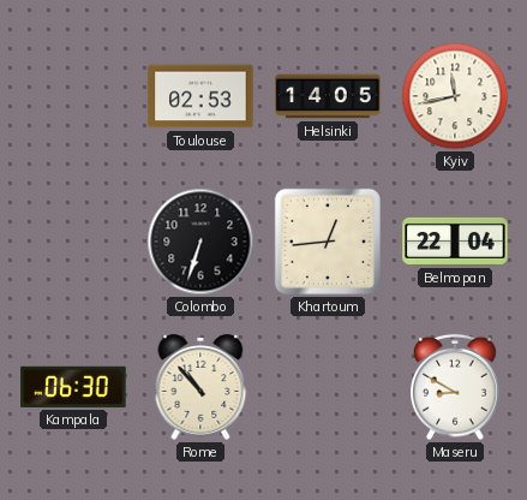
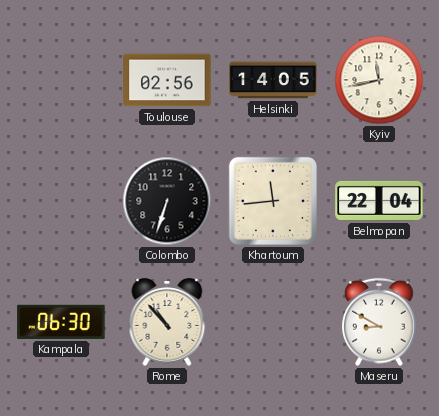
Toulouse: 02:53 -> 02:56
Khartoum: 12:44 -> 11:44
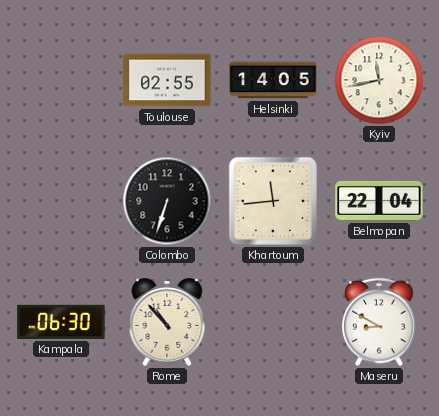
Toulouse: 02:56 -> 02:55
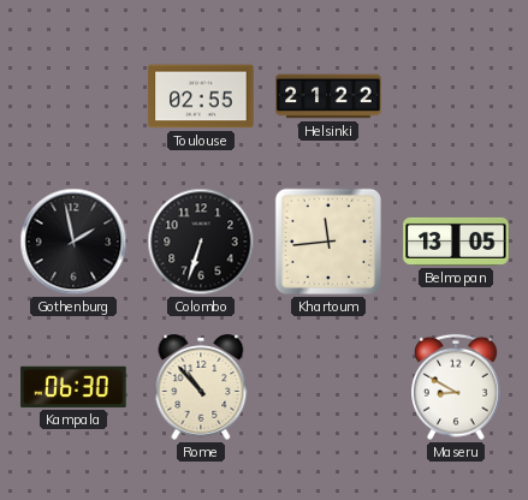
Helsinki: 14:05 -> 21:22
Kyiv: 11:43 -> none
Gothenburg: none -> 1:58
Belmopan: 22:04 -> 13:05
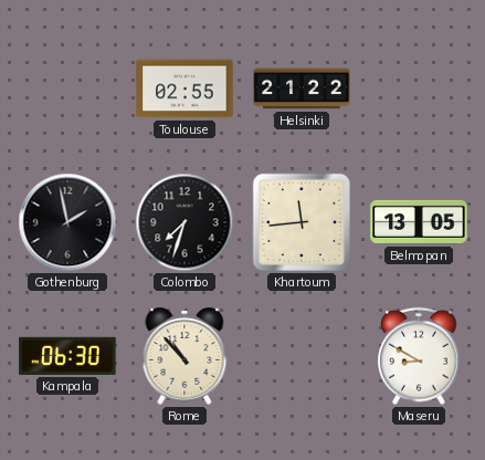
Colombo: 6:33 -> 7:33
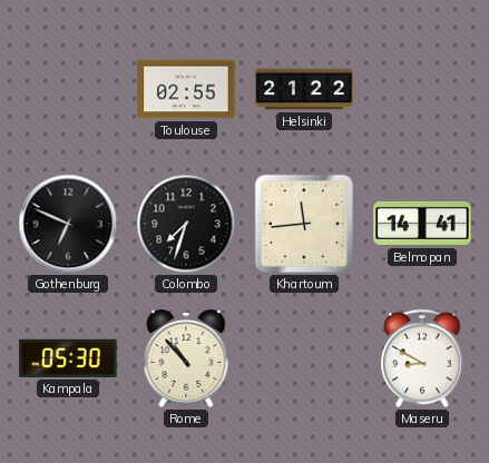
Gothenburg: 1:58 -> 6:49
Belmopan: 13:05 -> 14:41
Kampala: 06:30 -> 05:30
